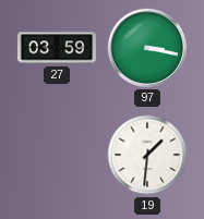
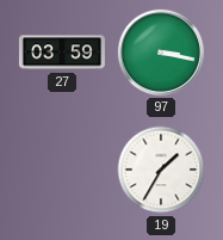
19: 1:31 -> 1:35
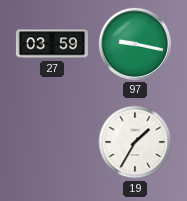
97: 3:17 -> 9:17
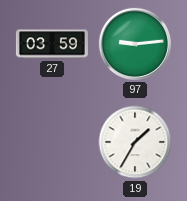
97: 9:17 -> 9:14
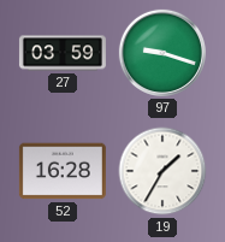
97: 9:14 -> 9:18
52: none -> 16:28
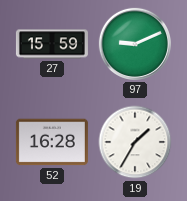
27: 03:59 -> 15:59
97: 9:18 -> 9:11
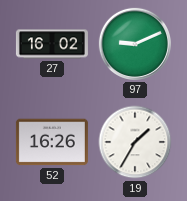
27: 15:59 -> 16:02
52: 16:28 -> 16:26
